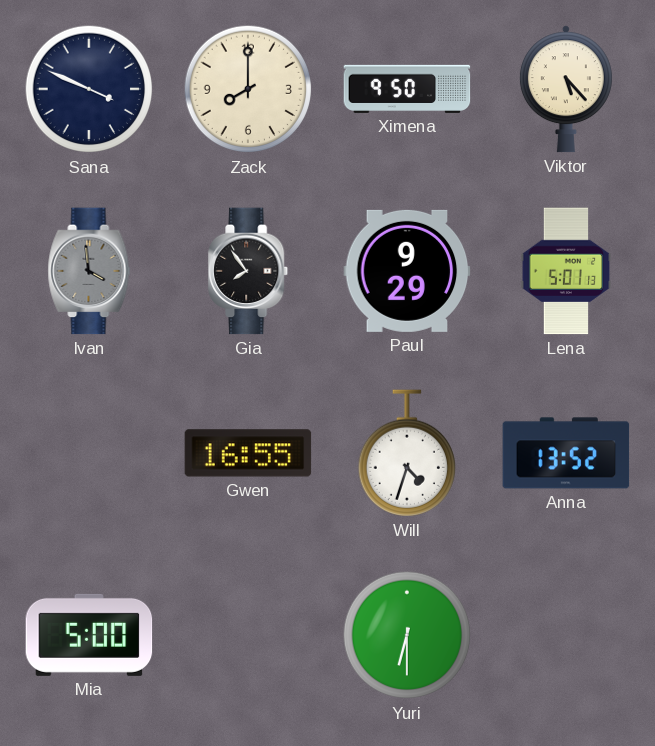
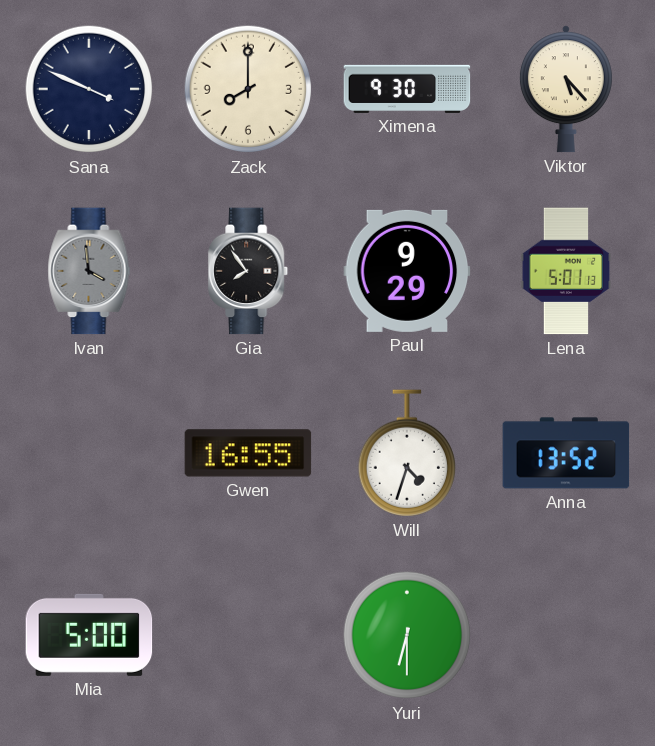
Ximena: 9:50 -> 9:30
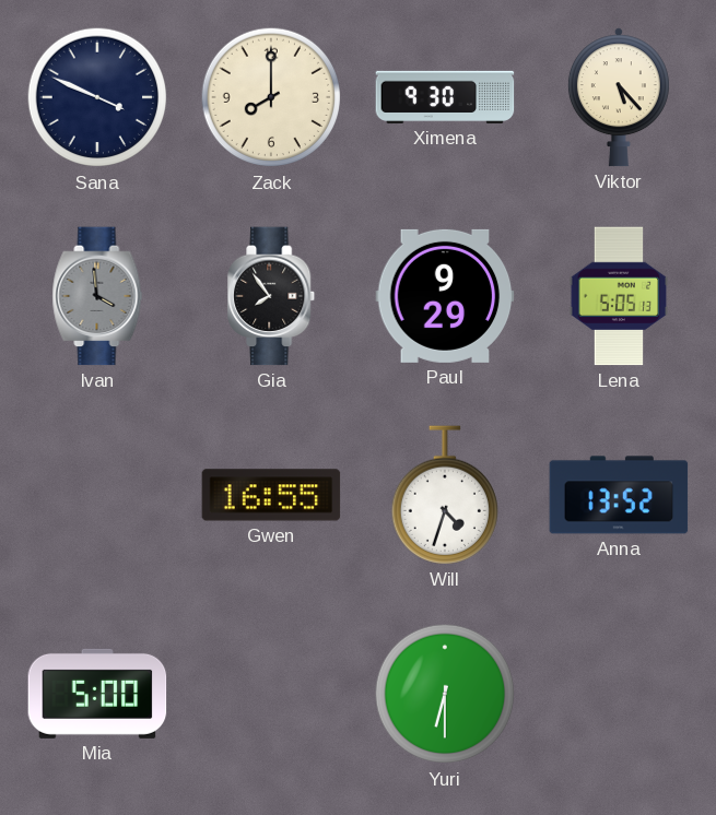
Lena: 5:01 -> 5:05
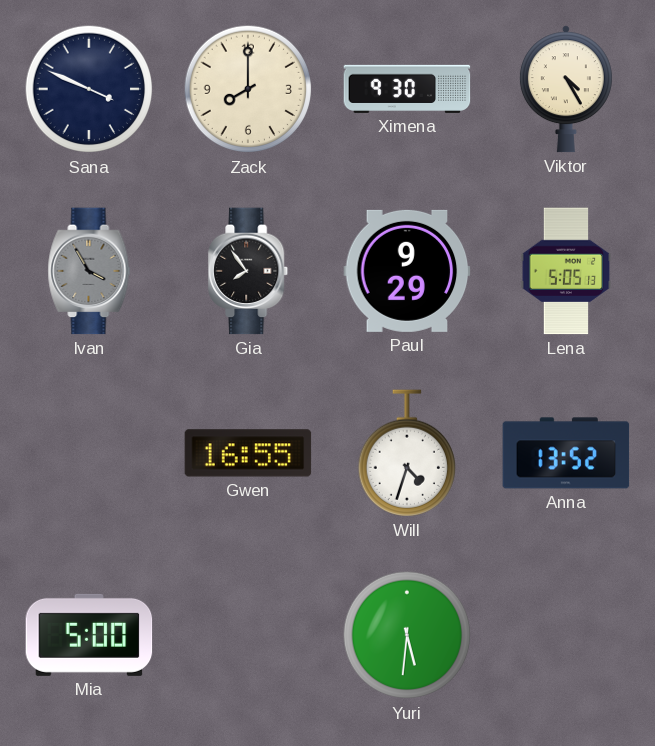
Viktor: 5:23 -> 4:25
Ivan: 3:59 -> 3:55
Yuri: 6:30 -> 5:31
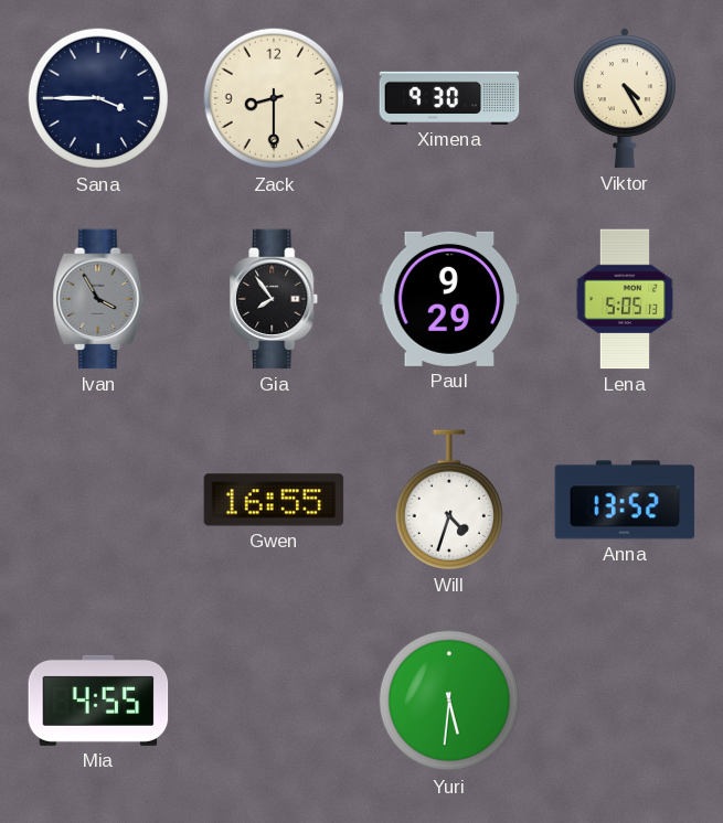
Sana: 3:49 -> 3:45
Zack: 8:00 -> 8:30
Mia: 5:00 -> 4:55
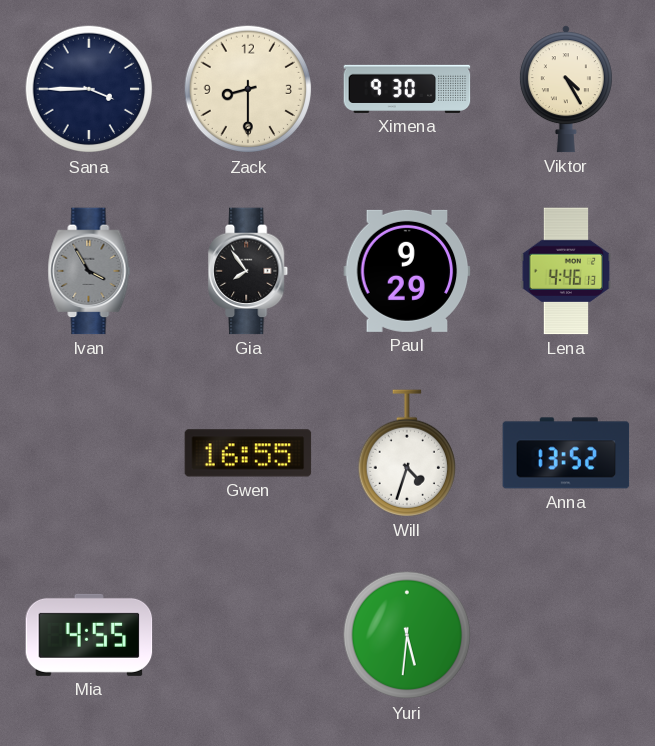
Lena: 5:05 -> 4:46
